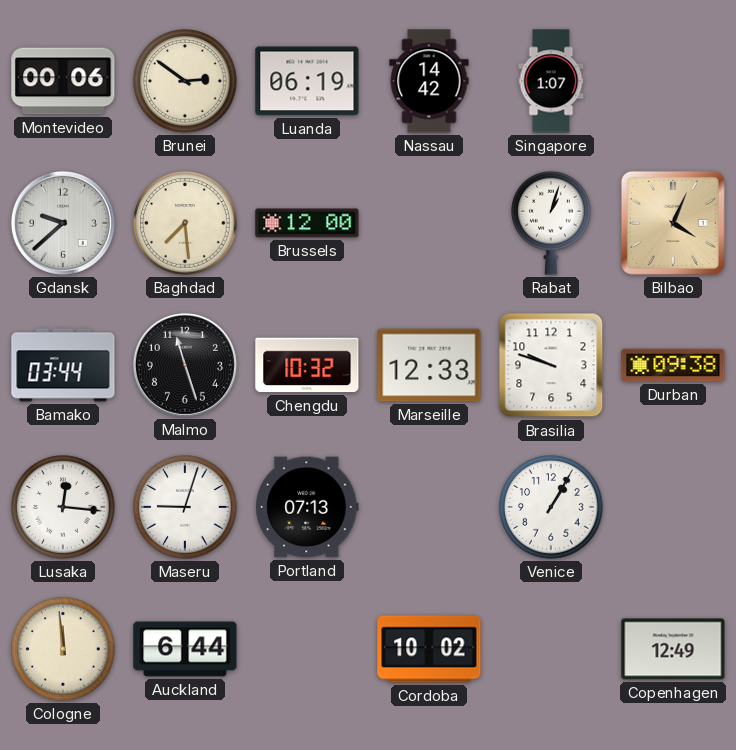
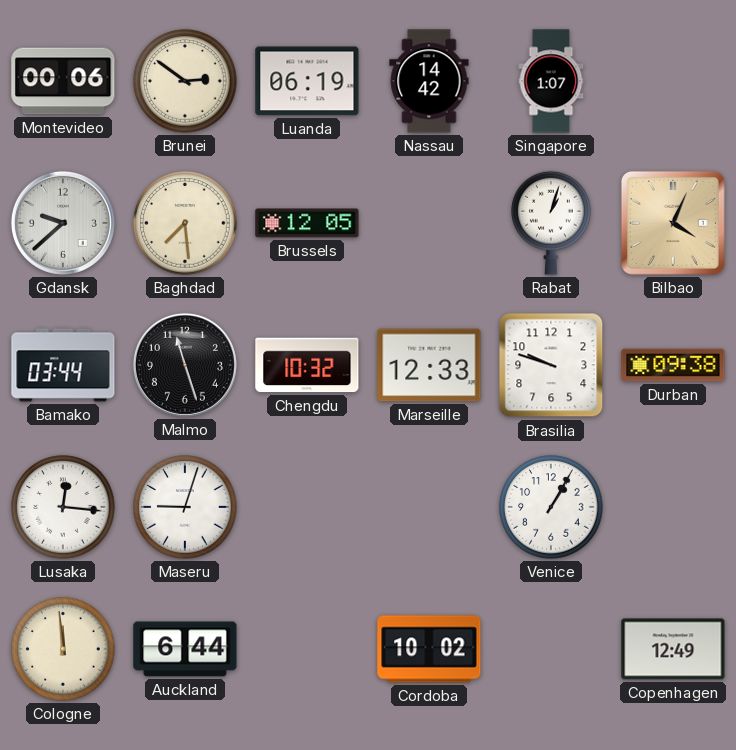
Brussels: 12:00 -> 12:05
Portland: 07:13 -> none
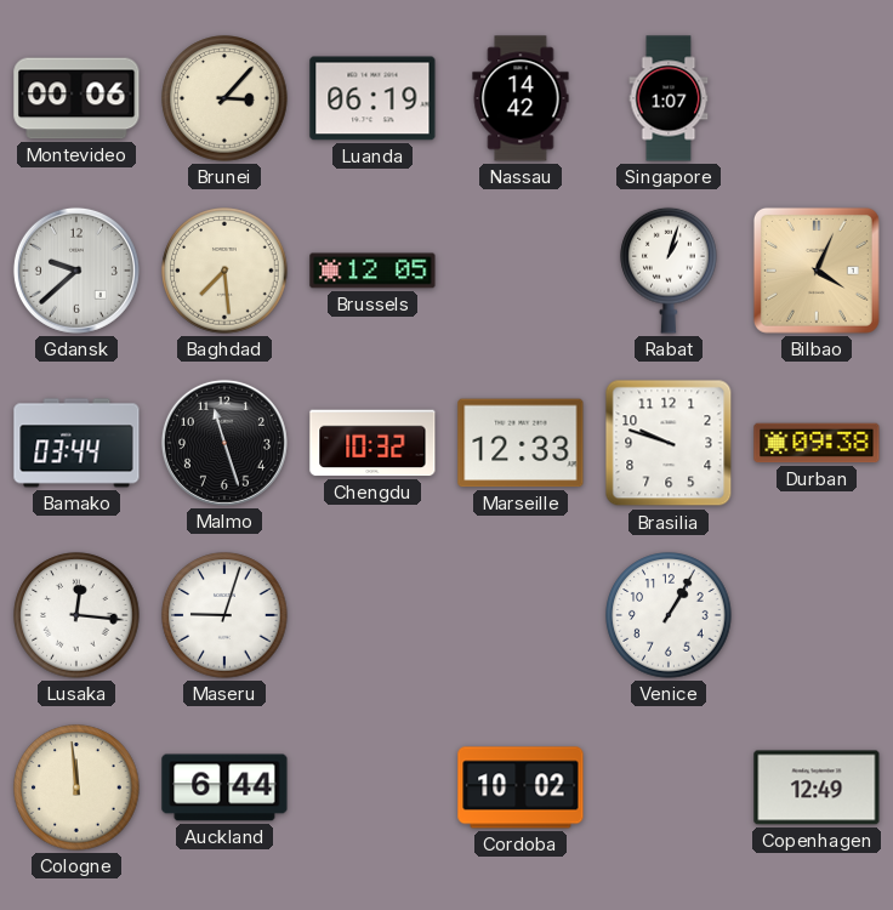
Brunei: 2:51 -> 3:07
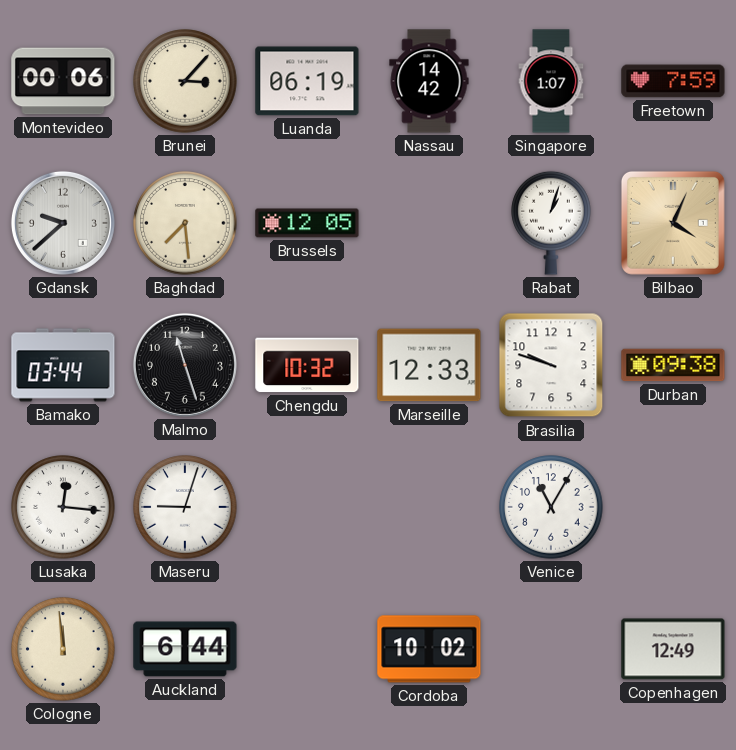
Freetown: none -> 7:59
Venice: 1:05 -> 11:05
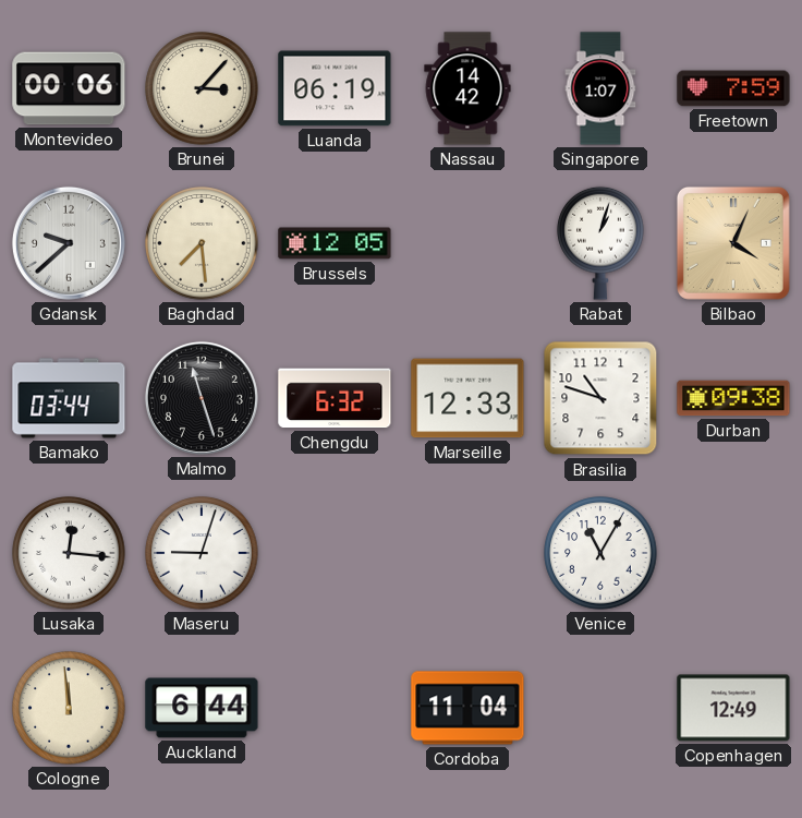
Chengdu: 10:32 -> 6:32
Brasilia: 9:48 -> 10:48
Cordoba: 10:02 -> 11:04
